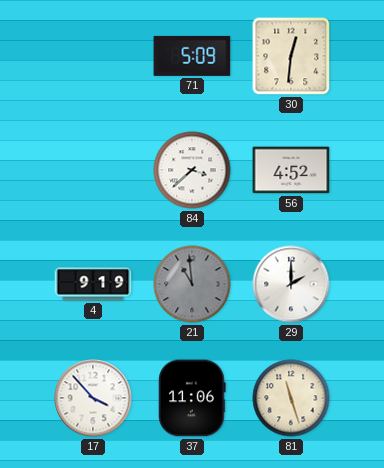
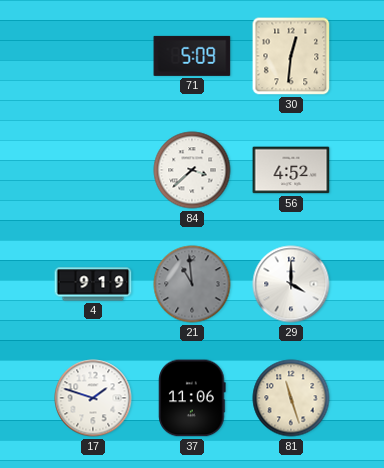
29: 2:00 -> 4:00
17: 3:53 -> 1:48
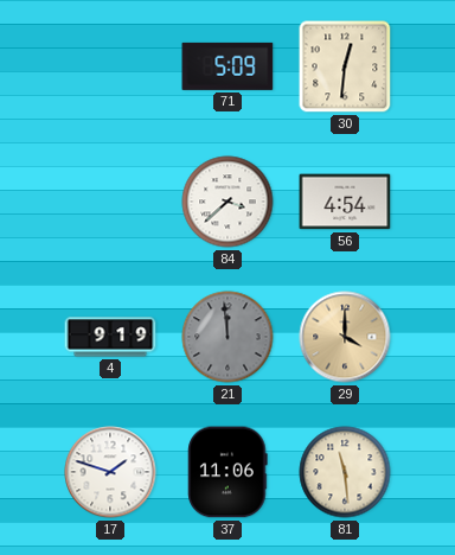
56: 4:52 -> 4:54
21: 10:59 -> 11:59
29 dial: white -> champagne
81: 11:27 -> 11:29
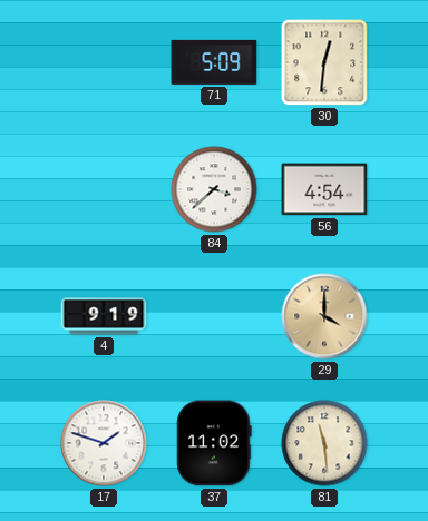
21: 11:59 -> none
37: 11:06 -> 11:02
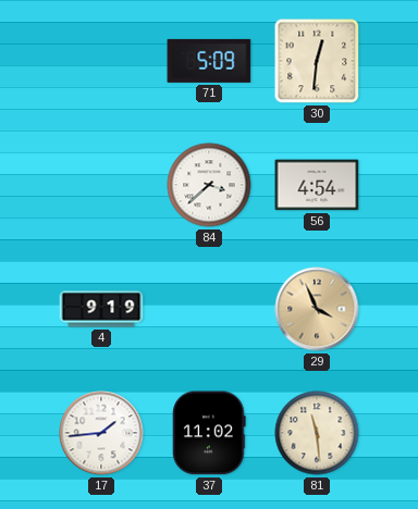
29: 4:00 -> 3:56
17: 1:48 -> 1:44
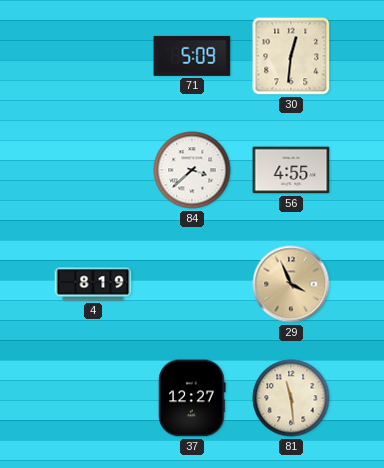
56: 4:54 -> 4:55
4: 9:19 -> 8:19
17: 1:44 -> none
37: 11:02 -> 12:27
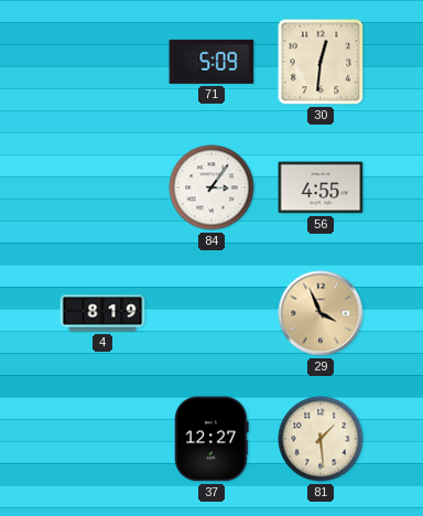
84: 3:38 -> 3:06
81: 11:29 -> 1:29
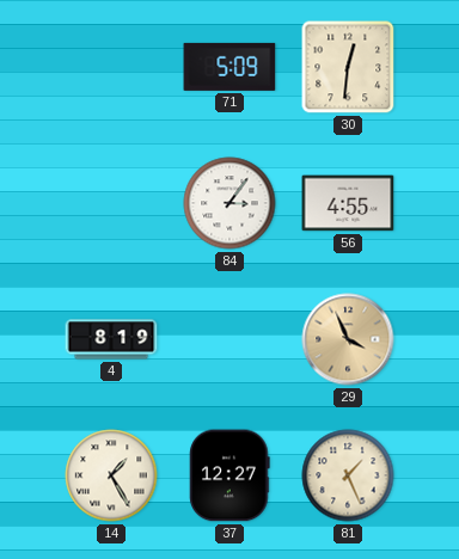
14: none -> 1:25
81: 1:29 -> 1:26
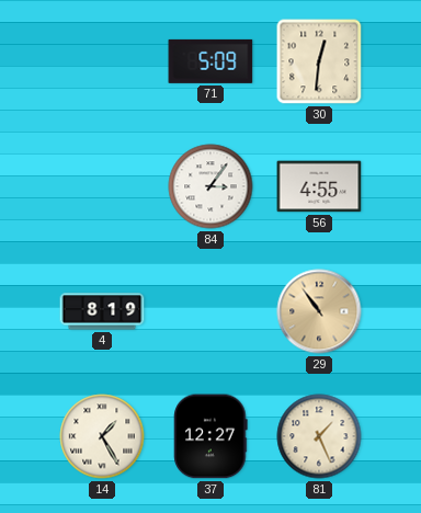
29: 3:56 -> 10:54
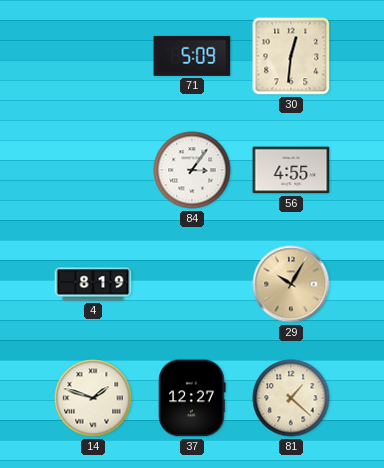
29: 10:54 -> 10:05
14: 1:25 -> 1:48
81: 1:26 -> 1:22
